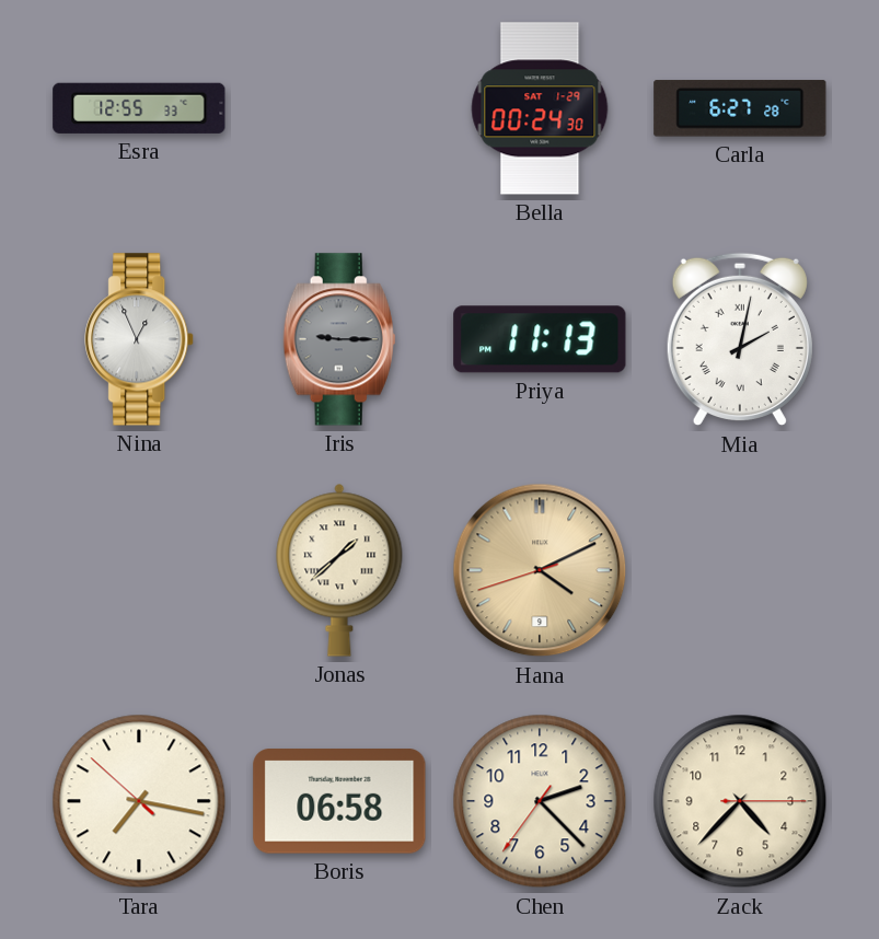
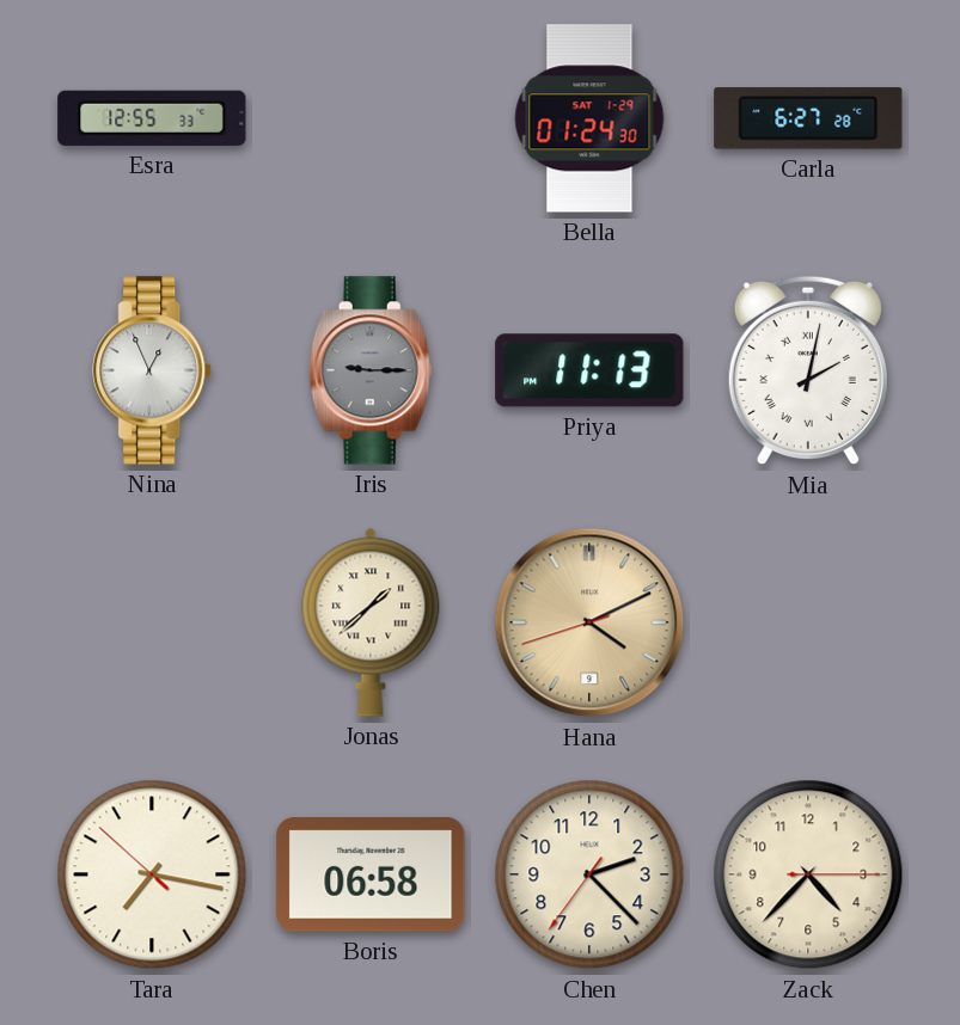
Bella: 00:24 -> 01:24
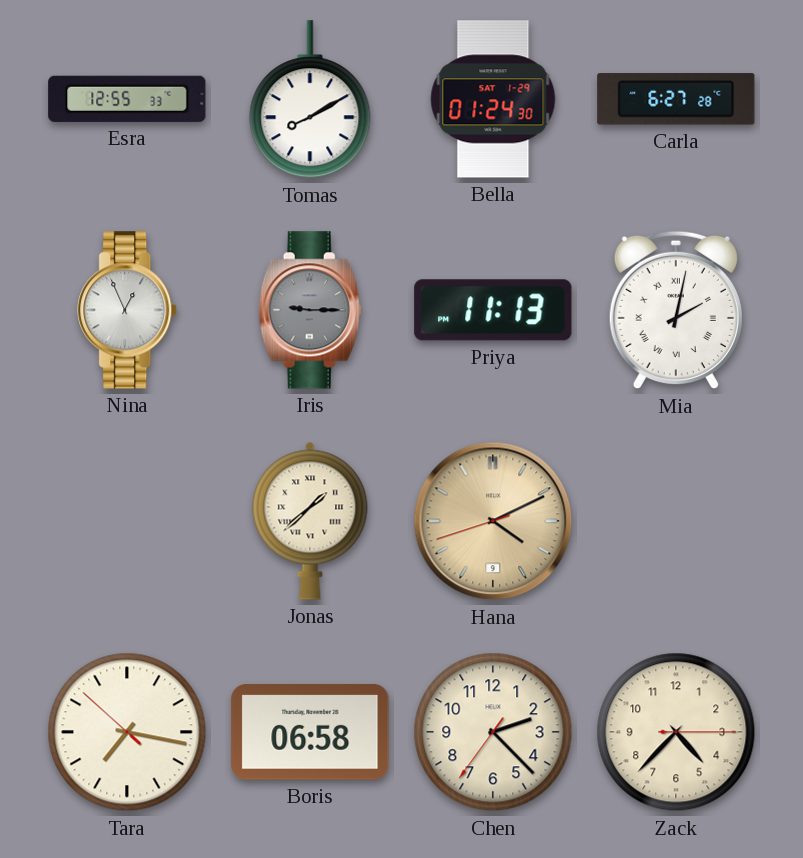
Tomas: none -> 8:10
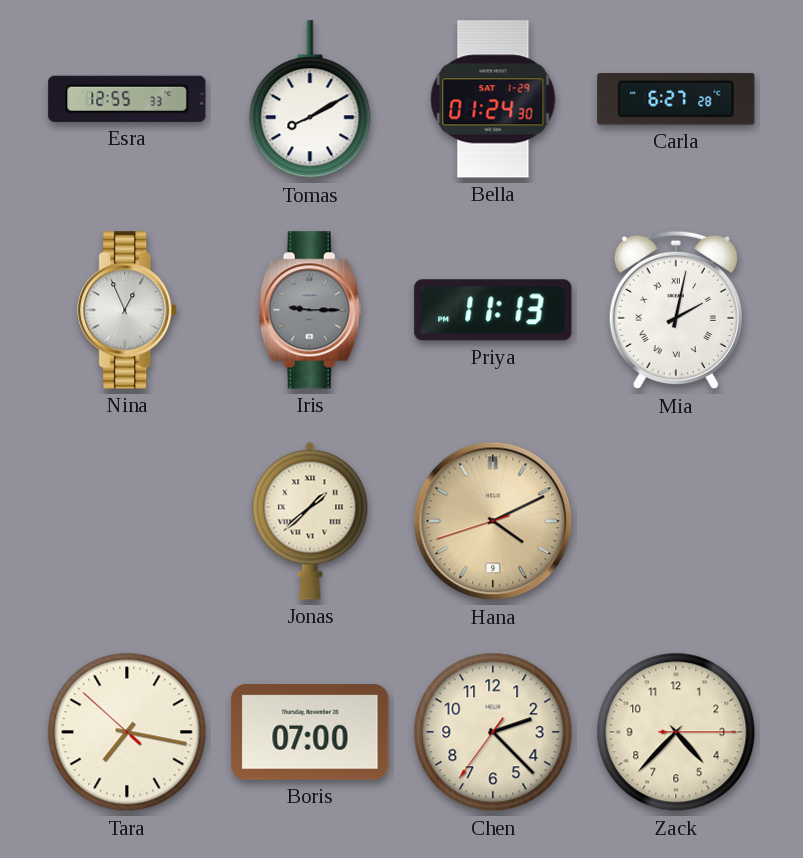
Boris: 06:58 -> 07:00
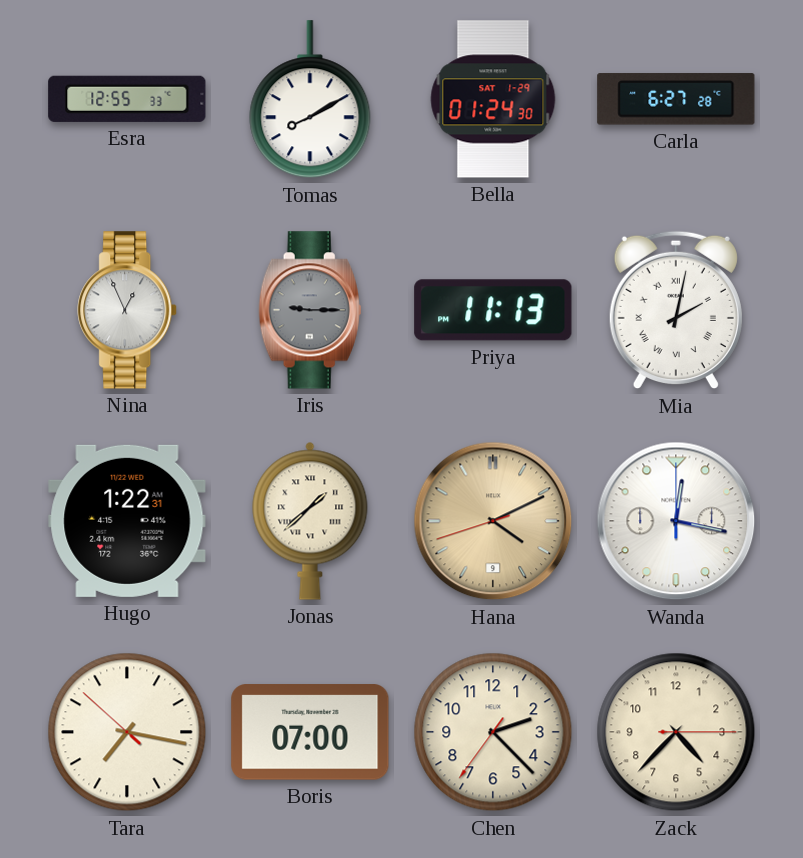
Hugo: none -> 1:22
Wanda: none -> 12:17
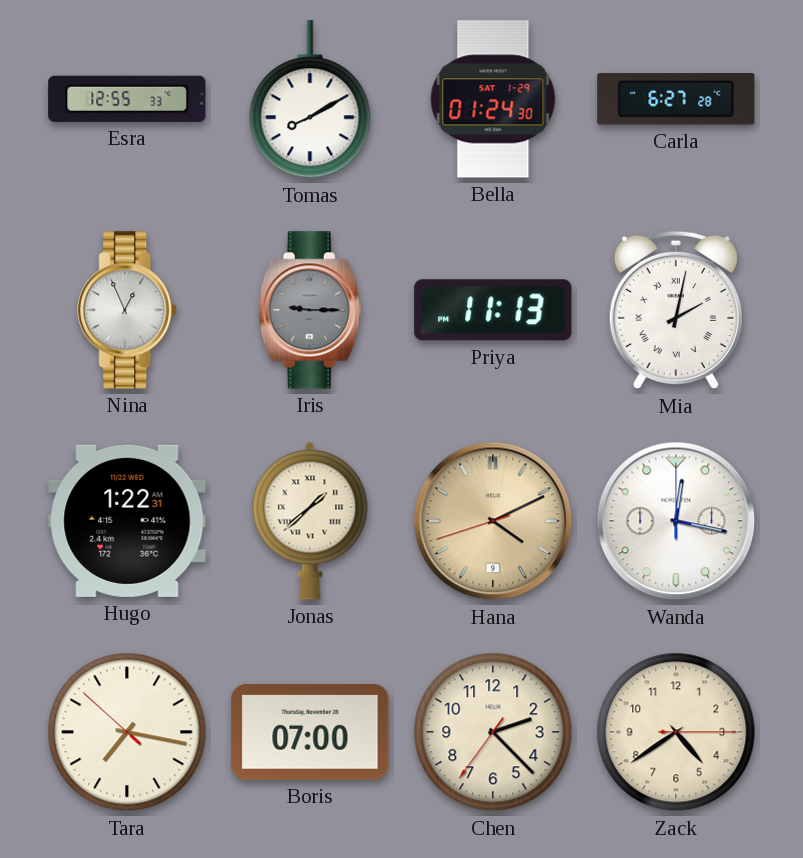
Zack: 4:37 -> 4:39
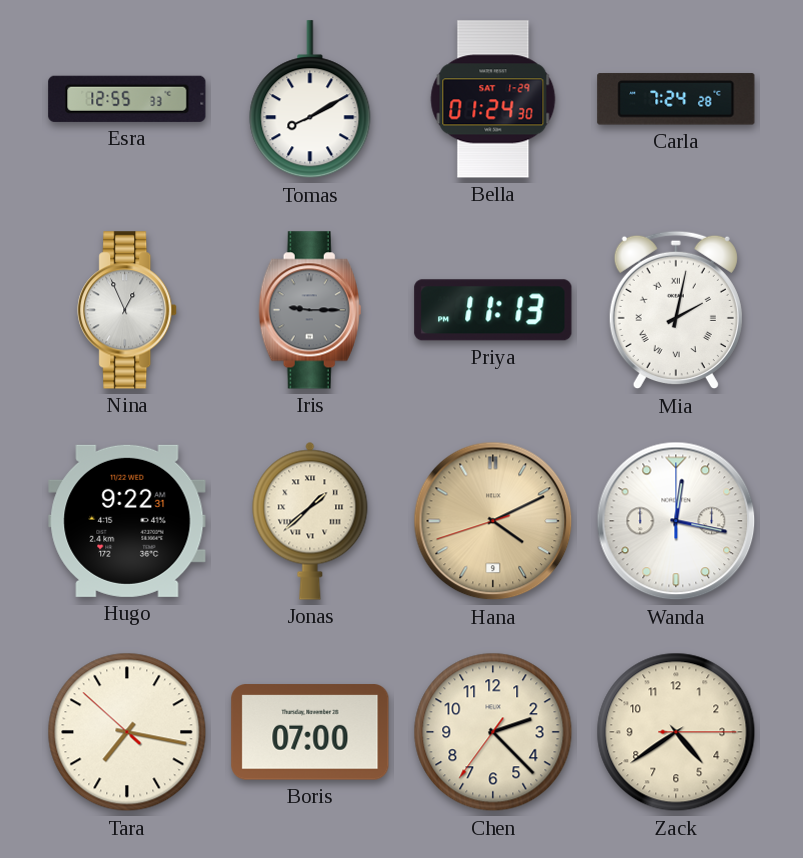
Carla: 6:27 -> 7:24
Hugo: 1:22 -> 9:22
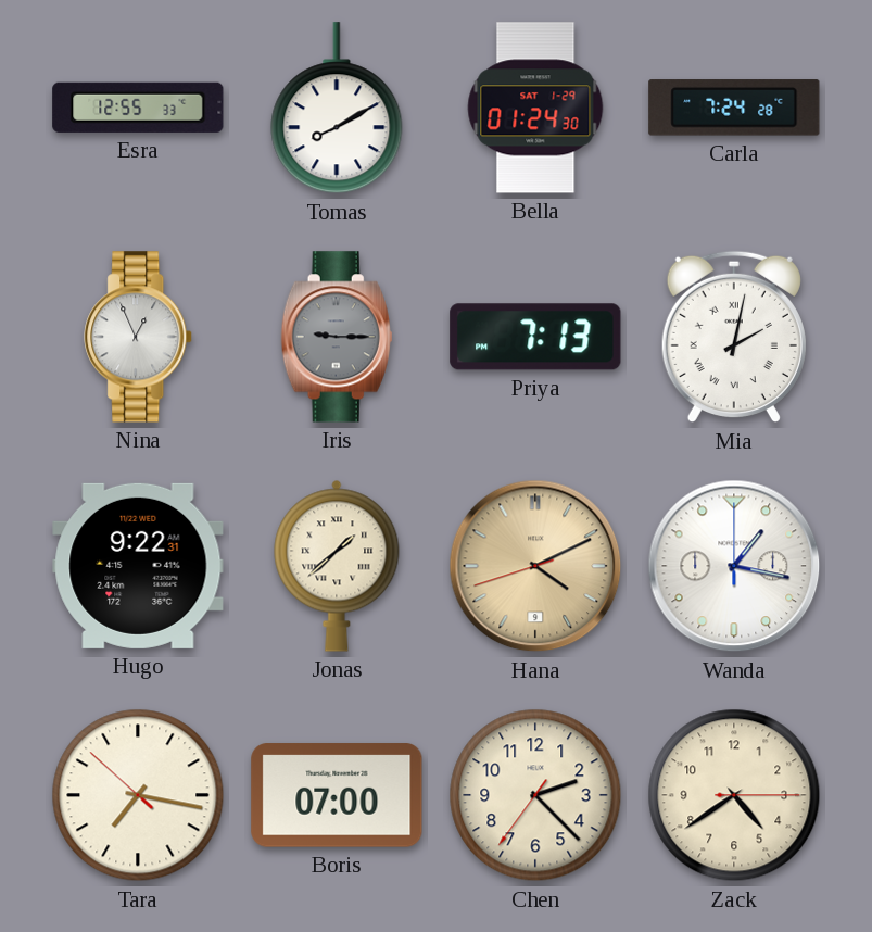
Priya: 11:13 -> 7:13
Wanda: 12:17 -> 1:17
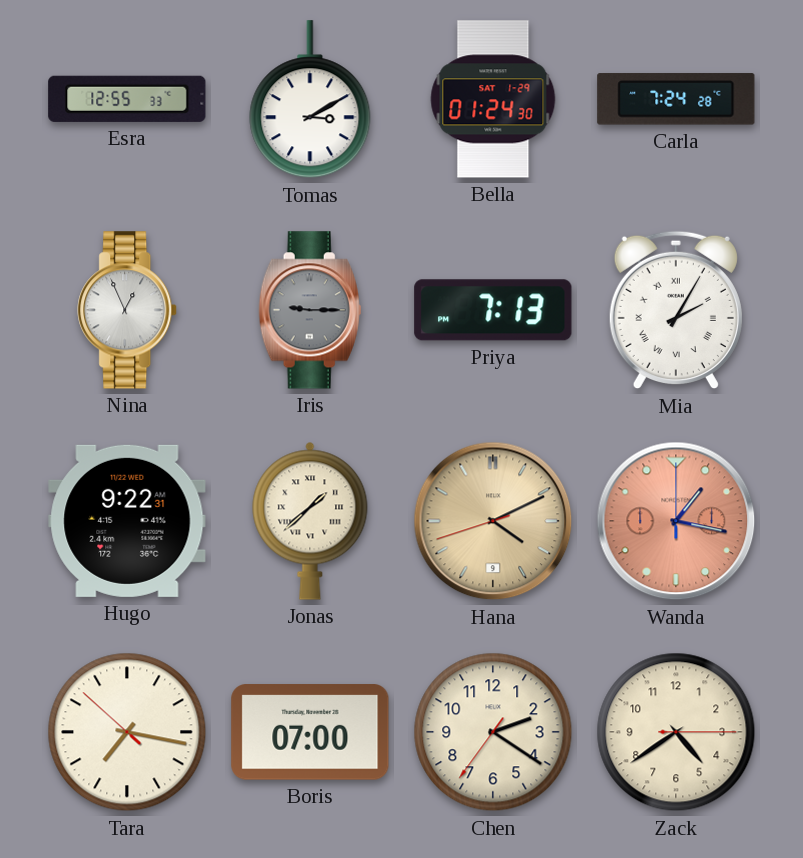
Tomas: 8:10 -> 3:10
Mia: 2:02 -> 2:05
Wanda dial: white -> salmon
Chen: 2:22 -> 2:20
